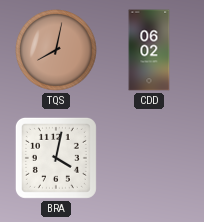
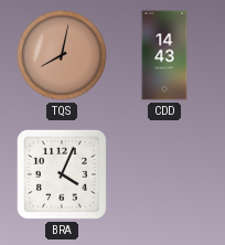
CDD: 06:02 -> 14:43
BRA: 4:02 -> 4:04
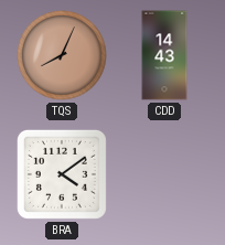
TQS: 8:02 -> 8:04
BRA: 4:04 -> 4:09
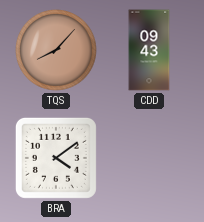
TQS: 8:04 -> 8:07
CDD: 14:43 -> 09:43
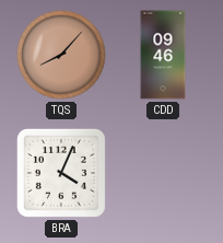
CDD: 09:43 -> 09:46
BRA: 4:09 -> 4:04
